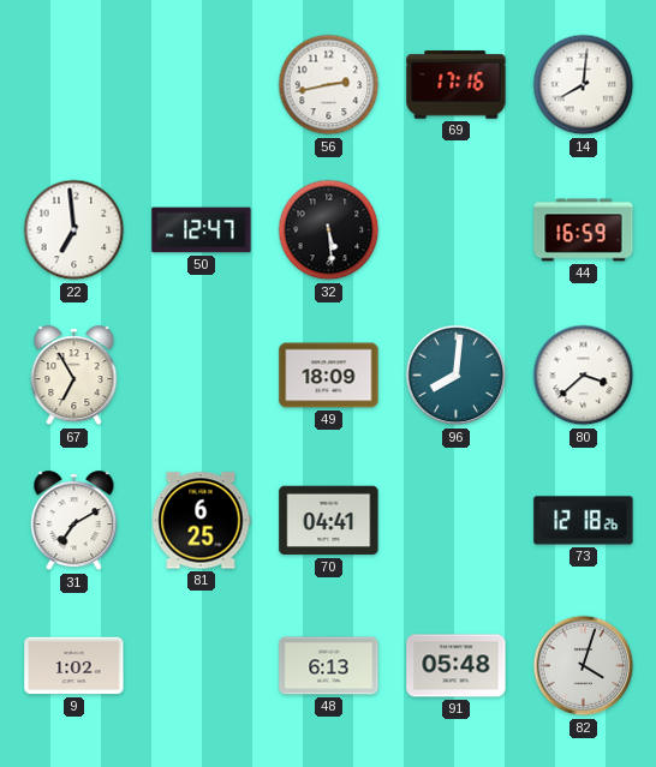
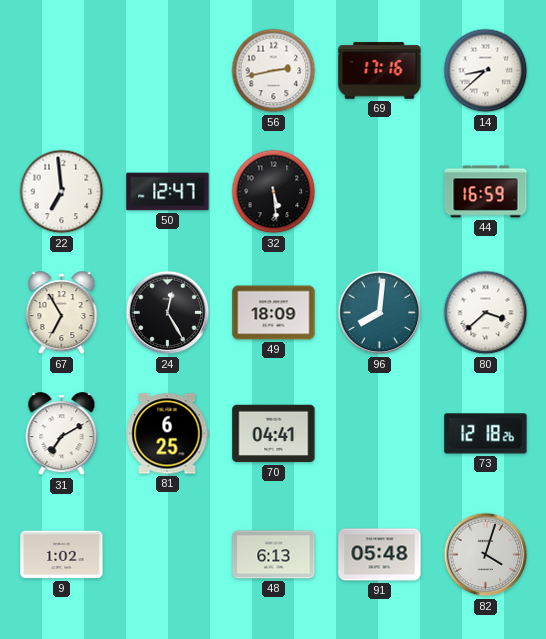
14: 8:01 -> 8:38
24: none -> 12:25
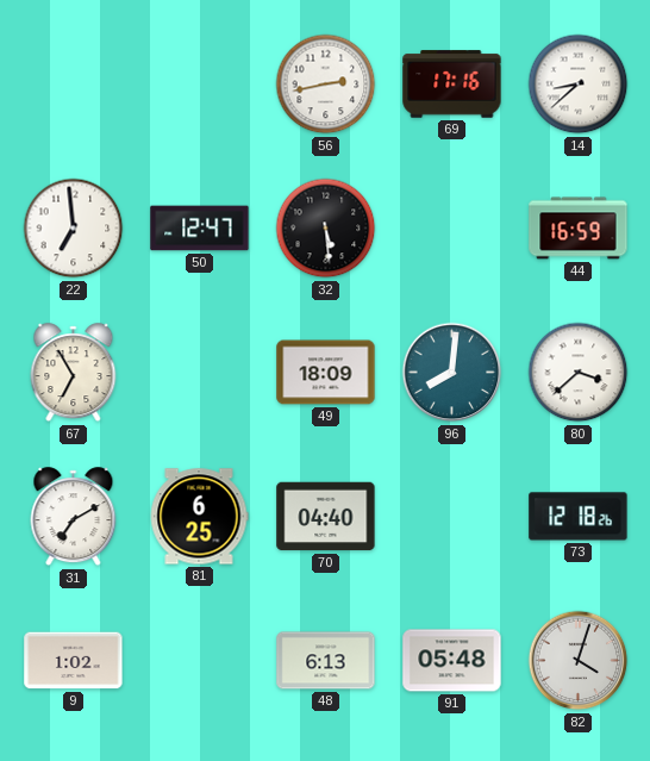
24: 12:25 -> none
70: 04:41 -> 04:40
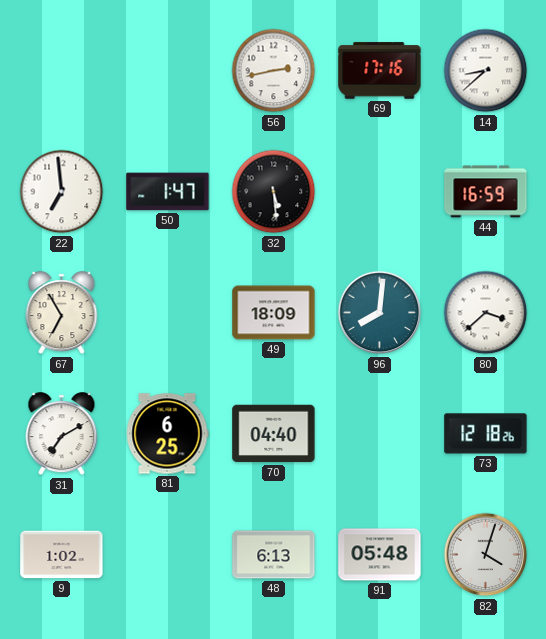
50: 12:47 -> 1:47
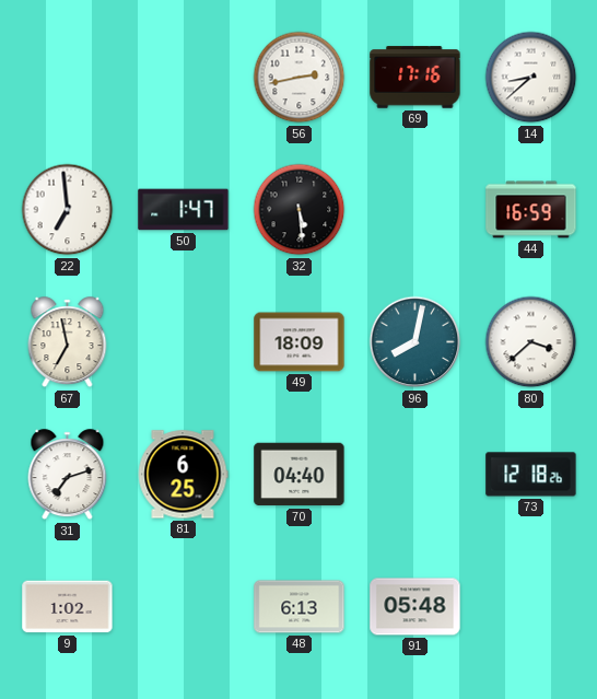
67: 6:55 -> 6:58
96: 8:01 -> 8:02
31: 7:10 -> 7:12
82: 4:03 -> none
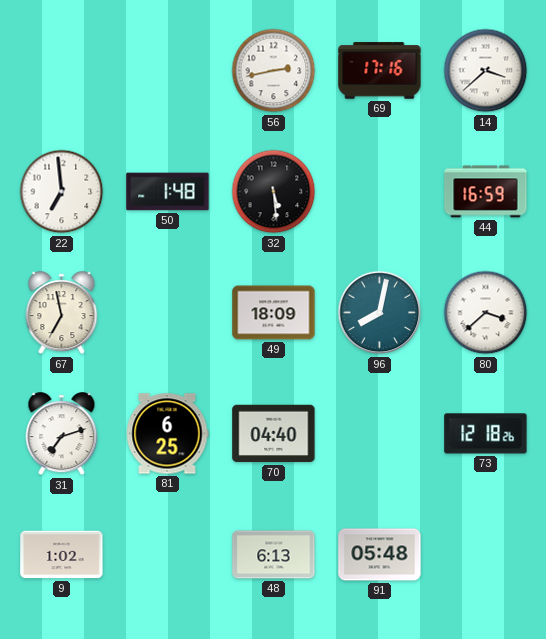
14: 8:38 -> 3:38
50: 1:47 -> 1:48
